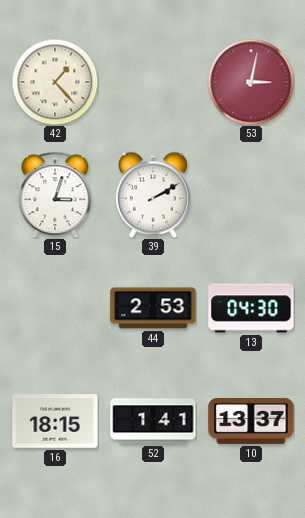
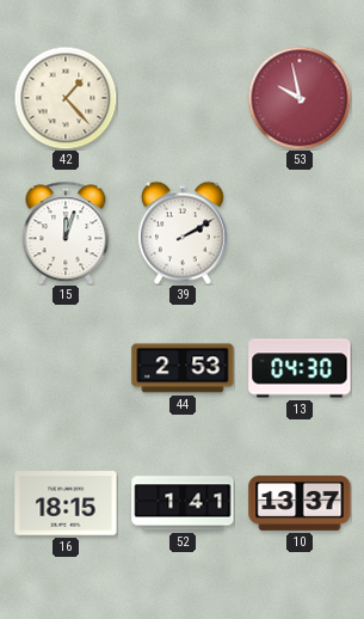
53: 3:02 -> 9:58
15: 3:03 -> 12:03
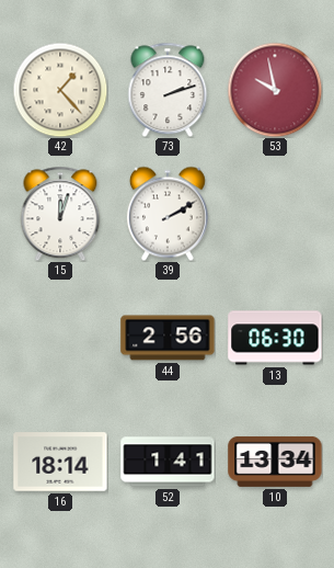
73: none -> 2:12
44: 2:53 -> 2:56
13: 04:30 -> 06:30
16: 18:15 -> 18:14
10: 13:37 -> 13:34
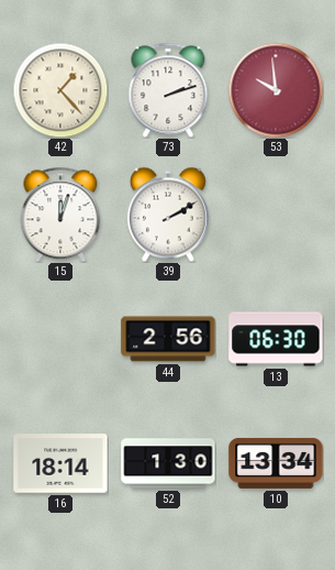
53: 9:58 -> 9:59
52: 1:41 -> 1:30
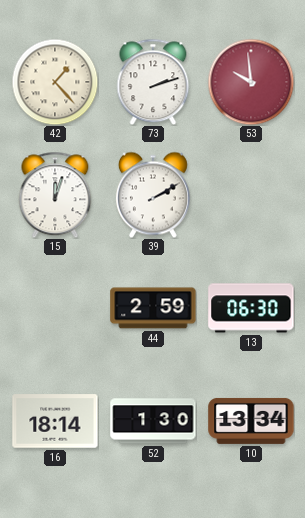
44: 2:56 -> 2:59
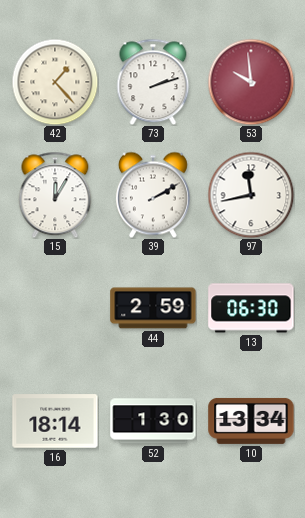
15: 12:03 -> 12:05
97: none -> 11:43
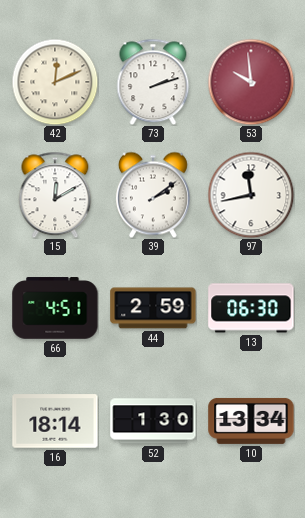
42: 1:23 -> 12:11
15: 12:05 -> 12:10
39: 2:10 -> 2:09
66: none -> 4:51
